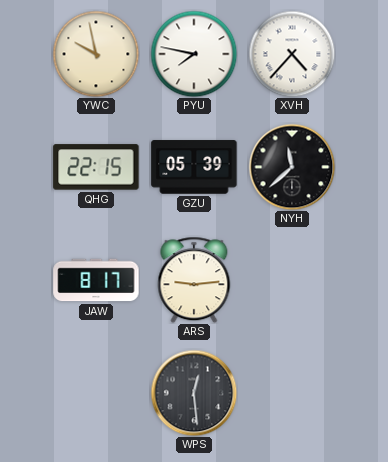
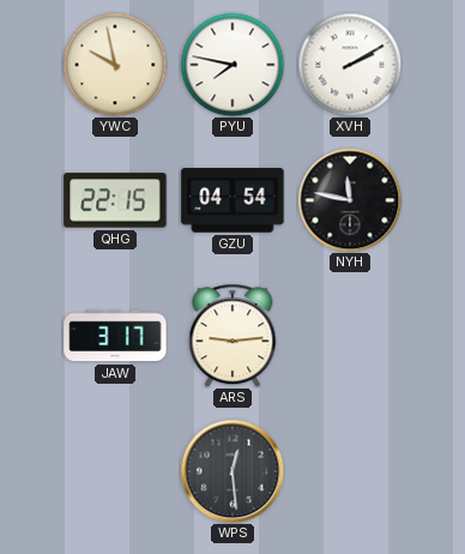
XVH: 4:37 -> 2:10
GZU: 05:39 -> 04:54
NYH: 11:38 -> 11:47
JAW: 8:17 -> 3:17
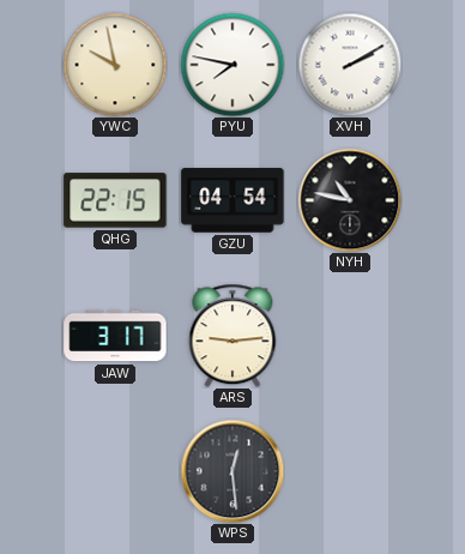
NYH: 11:47 -> 10:47
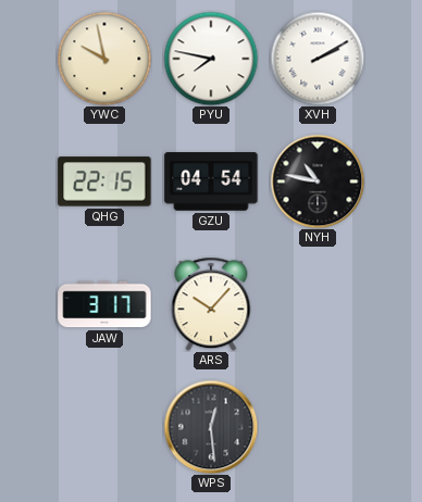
ARS: 9:14 -> 10:07
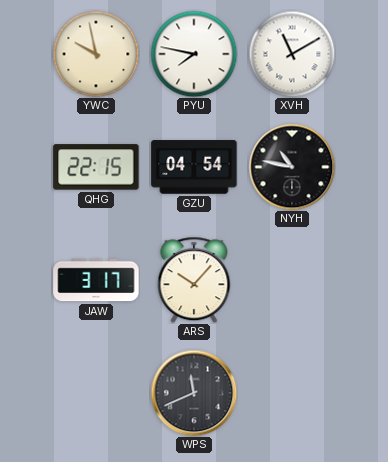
XVH: 2:10 -> 11:10
WPS: 12:29 -> 11:41
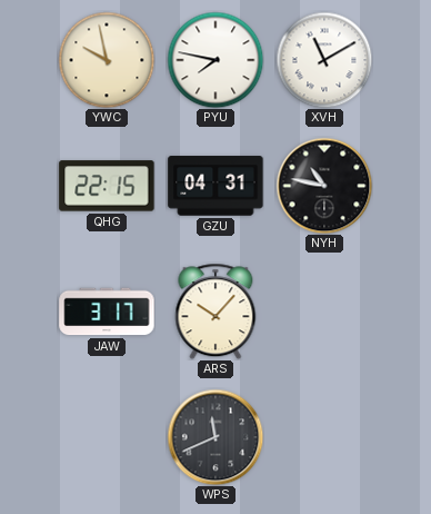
GZU: 04:54 -> 04:31
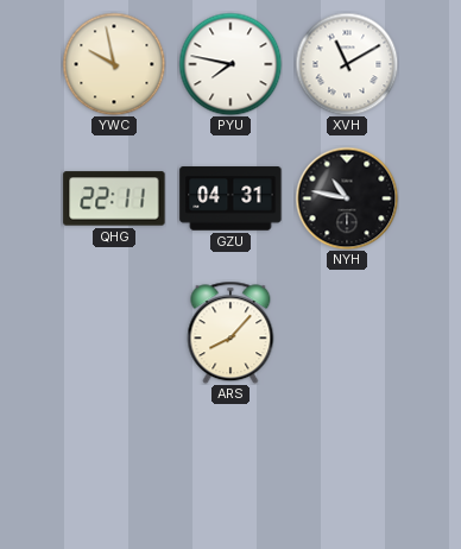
QHG: 22:15 -> 22:11
JAW: 3:17 -> none
ARS: 10:07 -> 8:07
WPS: 11:41 -> none
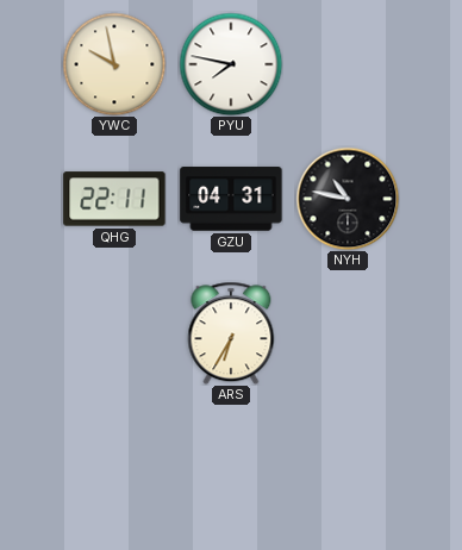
XVH: 11:10 -> none
ARS: 8:07 -> 6:35
